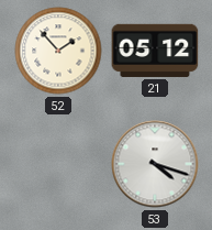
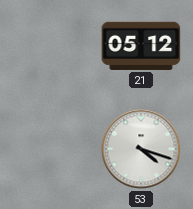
52: 1:53 -> none
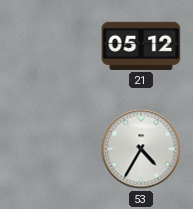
53: 4:18 -> 4:35
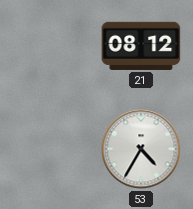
21: 05:12 -> 08:12
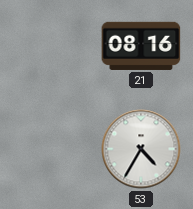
21: 08:12 -> 08:16
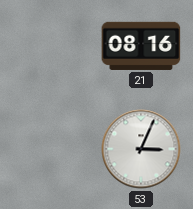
53: 4:35 -> 3:04
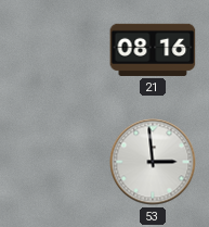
53: 3:04 -> 2:59
